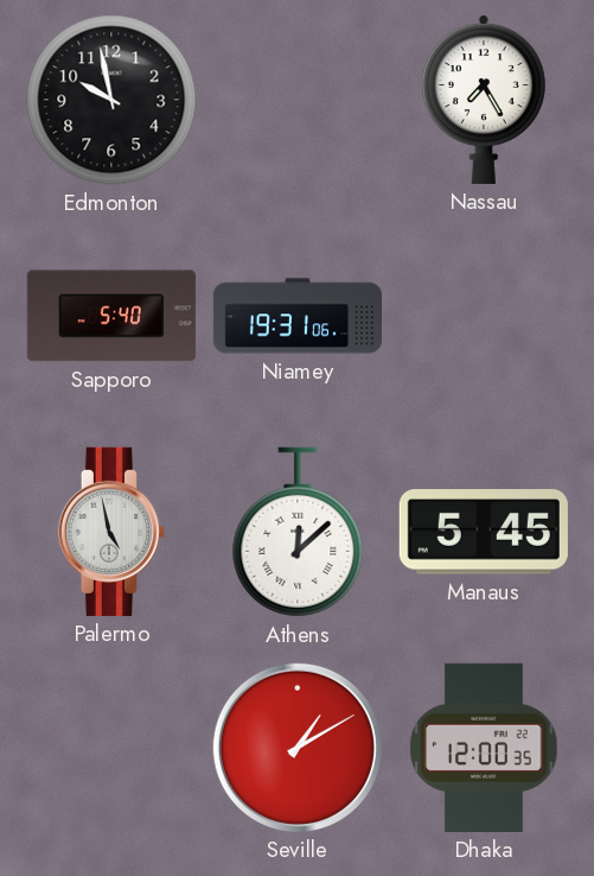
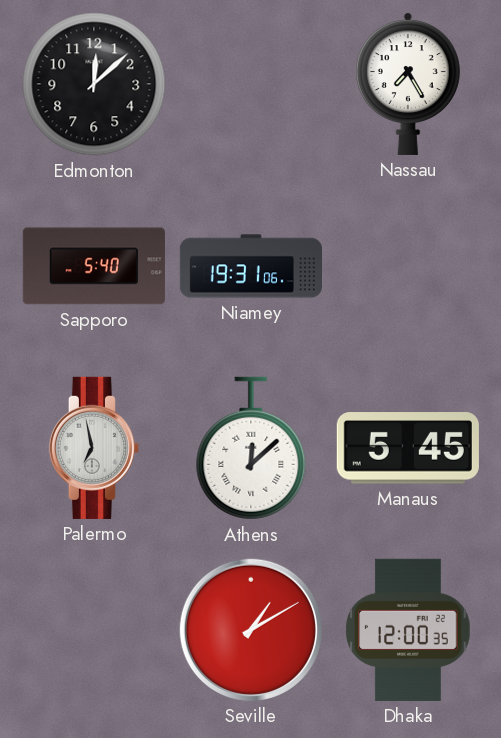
Edmonton: 9:58 -> 12:08
Palermo: 4:58 -> 6:58
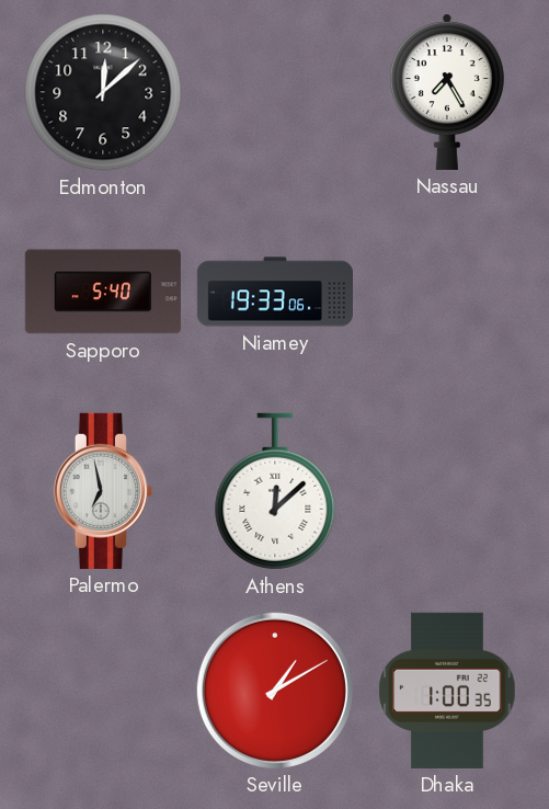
Niamey: 19:31 -> 19:33
Manaus: 5:45 -> none
Dhaka: 12:00 -> 1:00
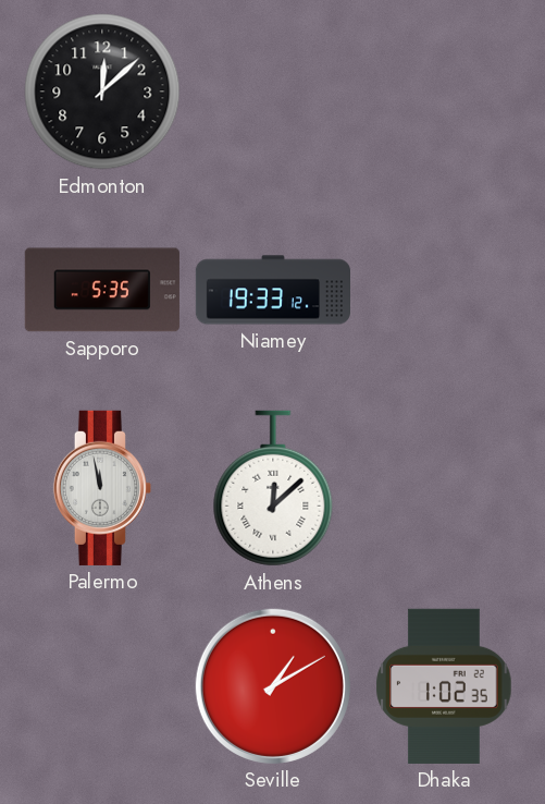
Nassau: 7:25 -> none
Sapporo: 5:40 -> 5:35
Niamey: 19:33:06 -> 19:33:12
Palermo: 6:58 -> 11:58
Dhaka: 1:00 -> 1:02
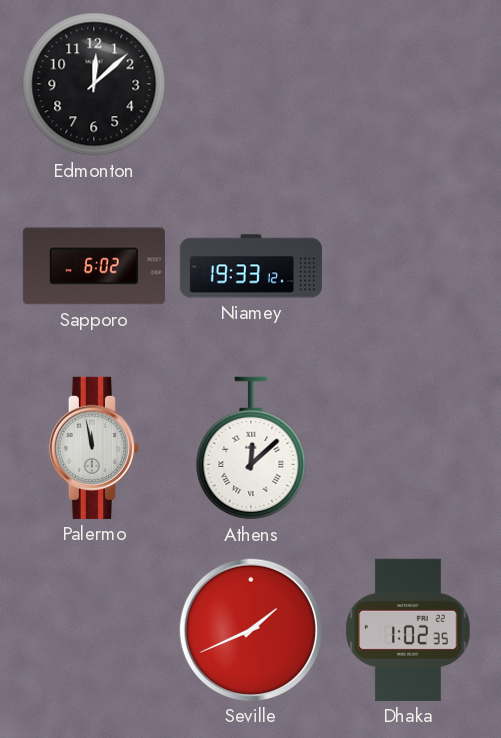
Sapporo: 5:35 -> 6:02
Seville: 1:10 -> 1:41
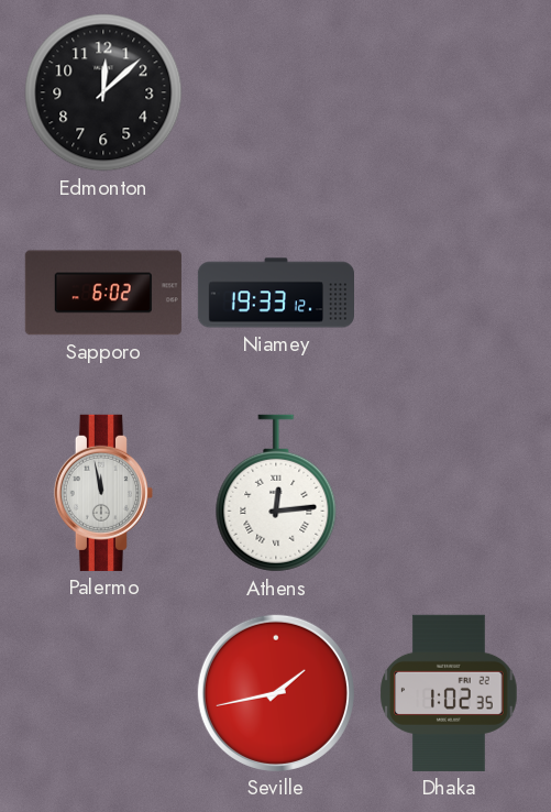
Athens: 12:08 -> 12:14
Seville: 1:41 -> 1:43
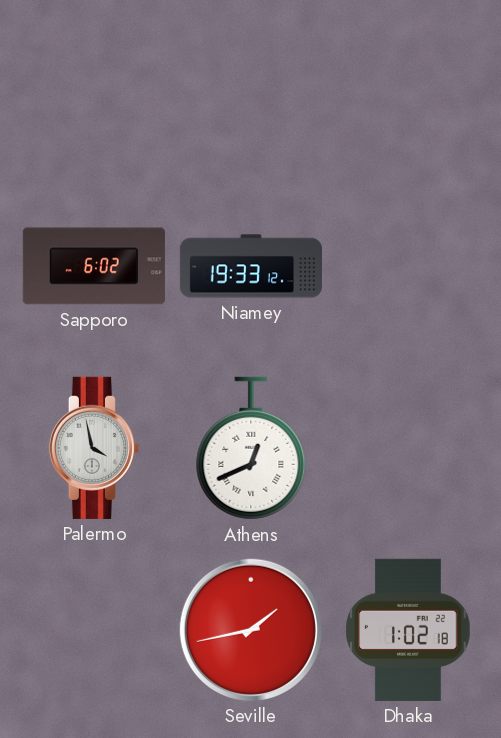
Edmonton: 12:08 -> none
Palermo: 11:58 -> 3:58
Athens: 12:14 -> 12:41
Dhaka: 1:02:35 -> 1:02:18
